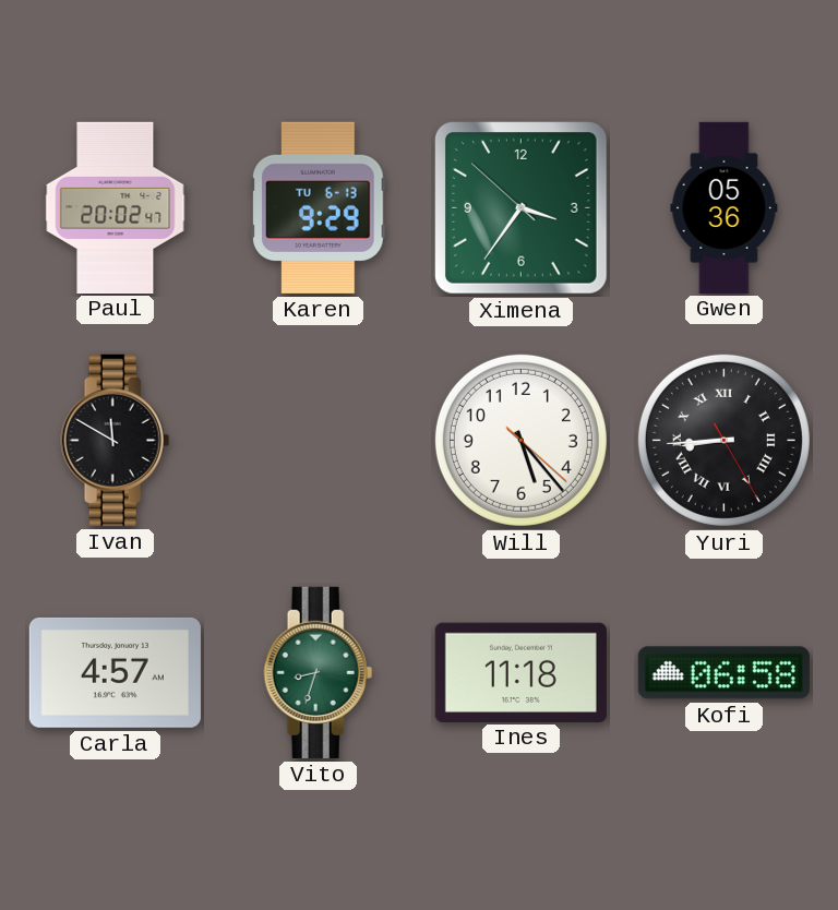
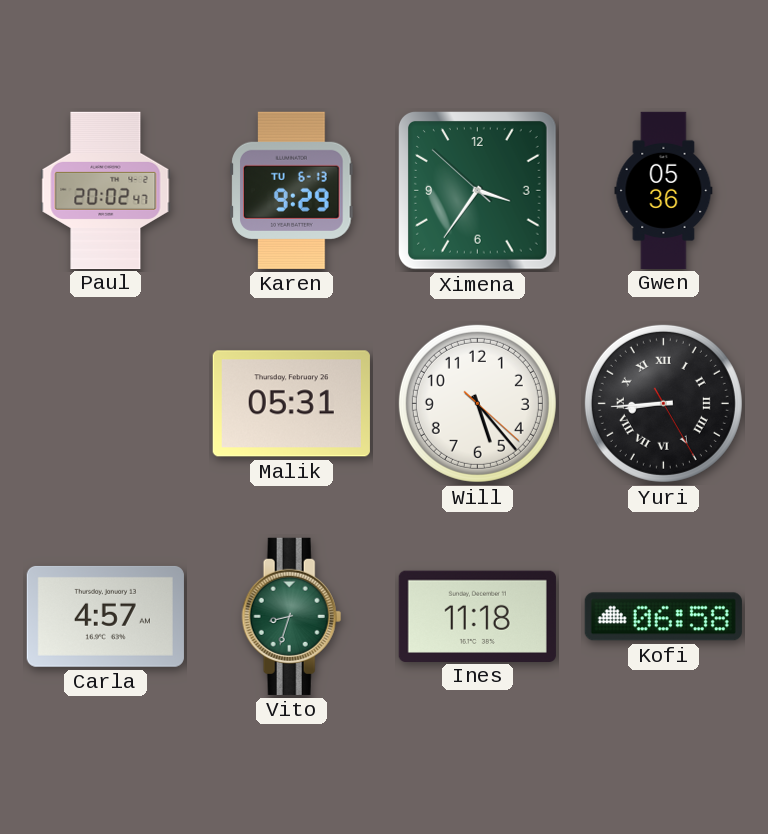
Ivan: 11:50 -> none
Malik: none -> 05:31
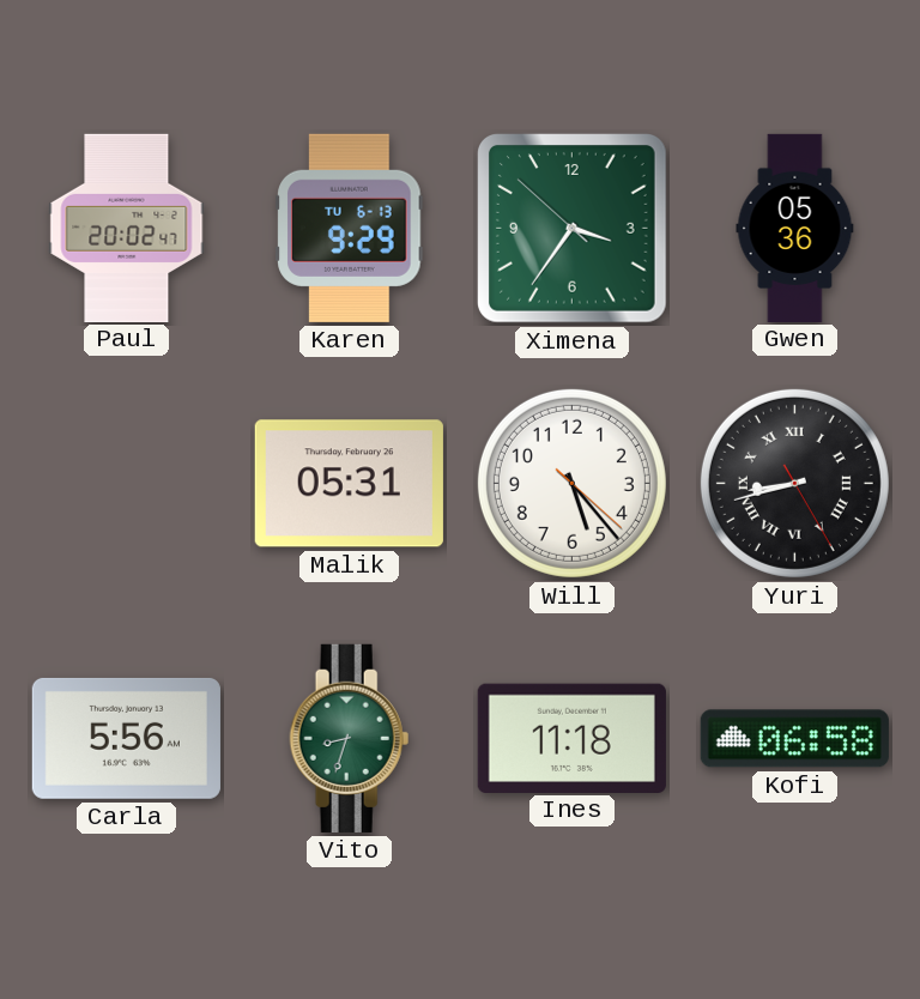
Yuri: 8:44 -> 8:42
Carla: 4:57 -> 5:56
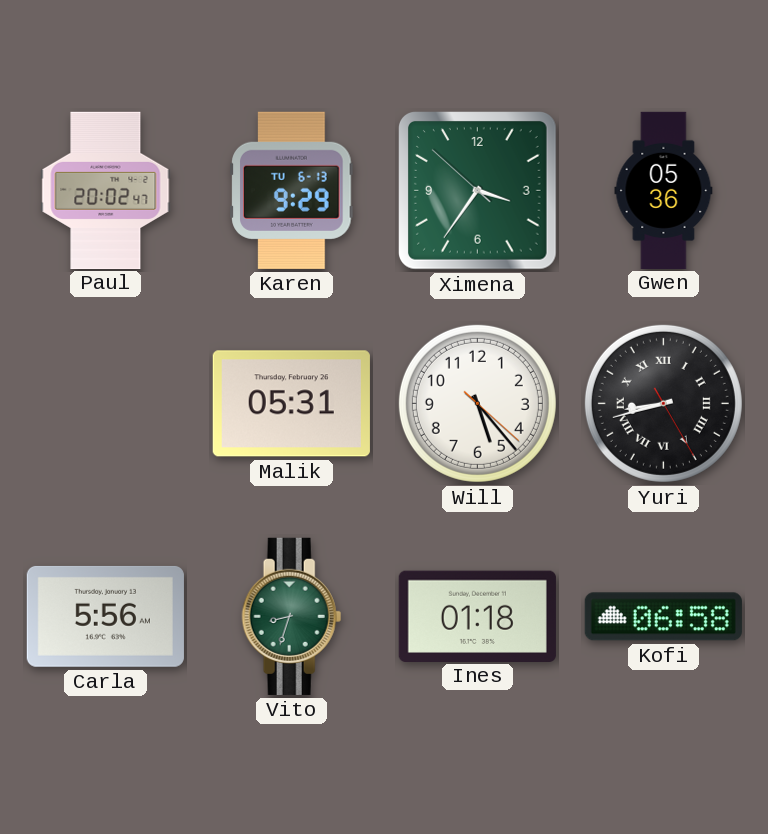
Ines: 11:18 -> 01:18
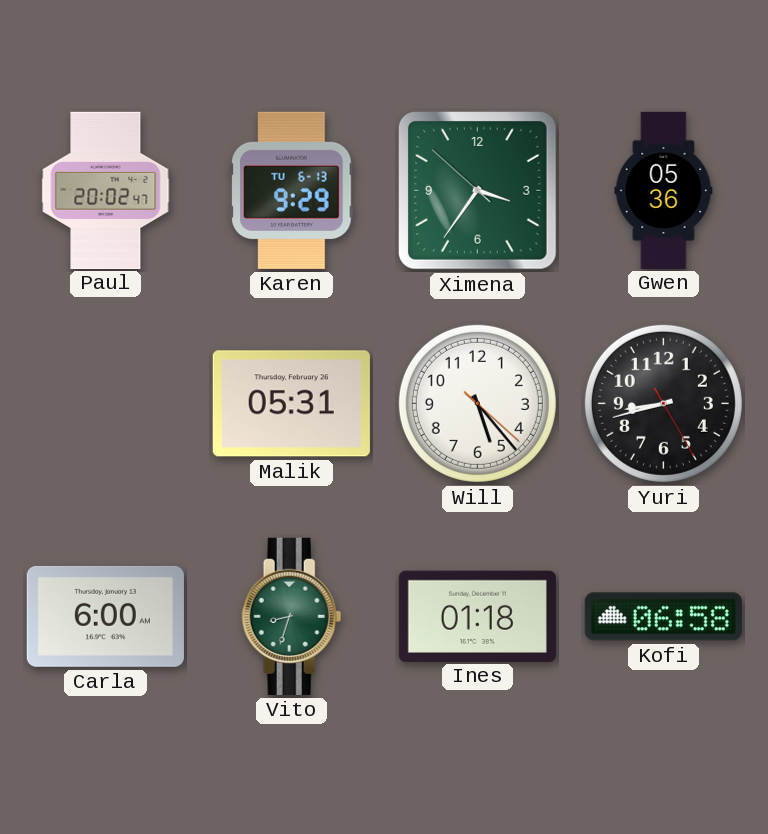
Yuri numerals: Roman -> Arabic
Carla: 5:56 -> 6:00
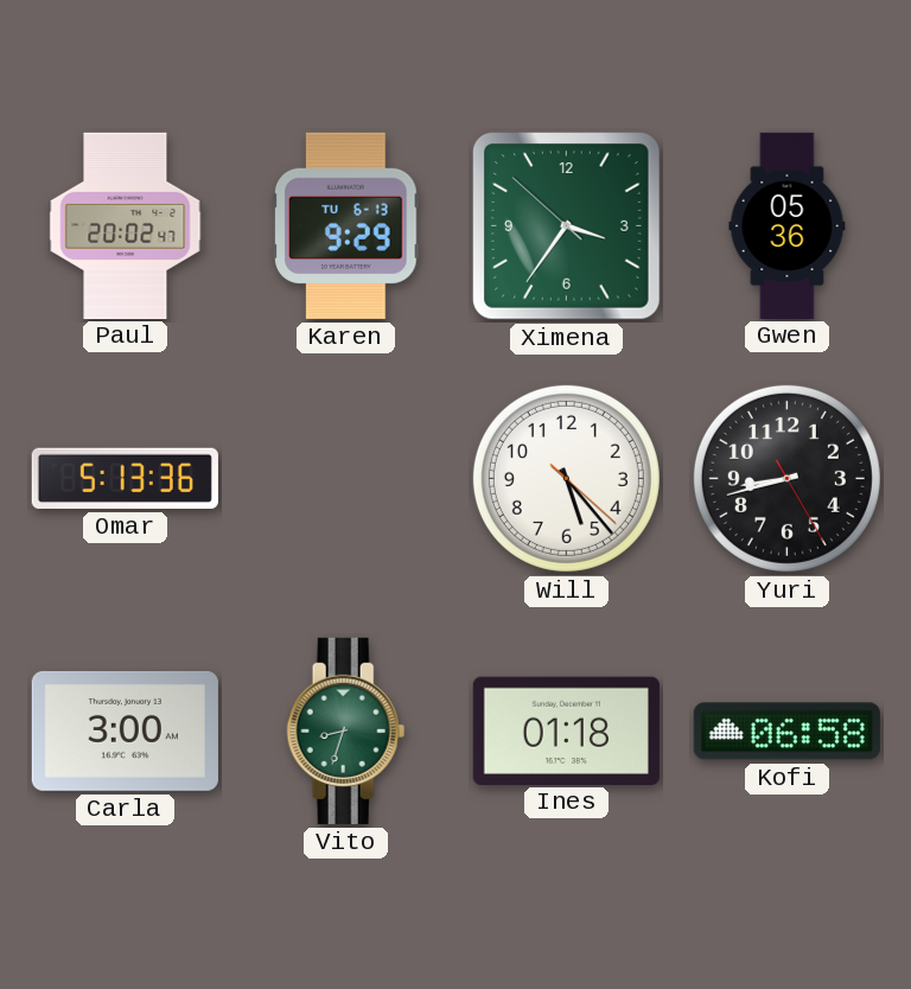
Omar: none -> 5:13
Malik: 05:31 -> none
Carla: 6:00 -> 3:00
